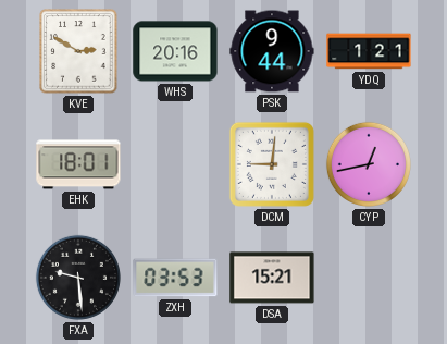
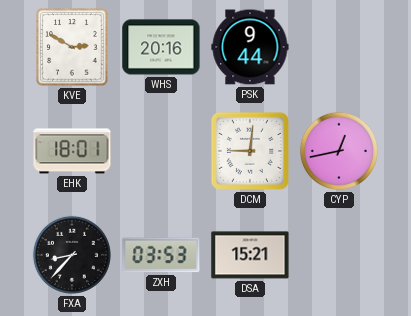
YDQ: 1:21 -> none
FXA: 9:29 -> 8:37
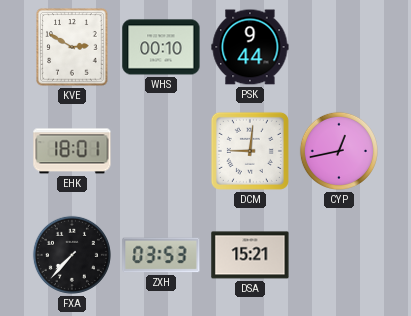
WHS: 20:16 -> 00:10
FXA: 8:37 -> 7:37
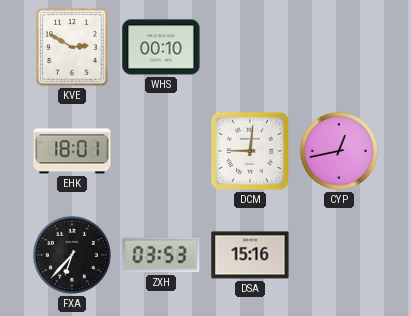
PSK: 9:44 -> none
FXA: 7:37 -> 6:37
DSA: 15:21 -> 15:16
